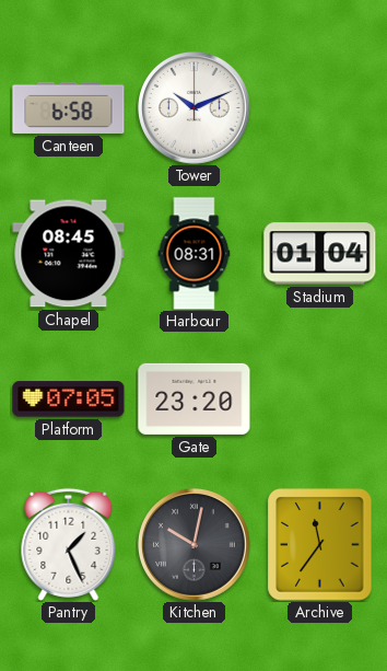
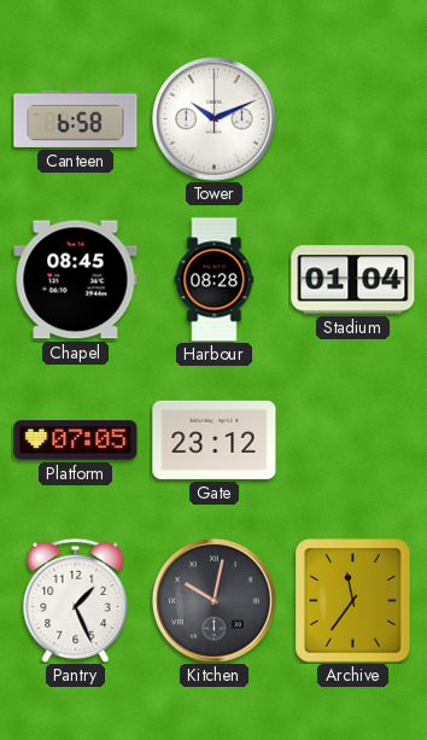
Harbour: 08:31 -> 08:28
Gate: 23:20 -> 23:12
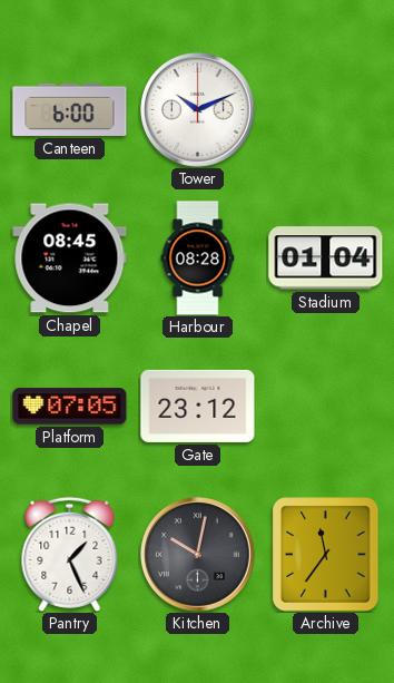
Canteen: 6:58 -> 6:00
